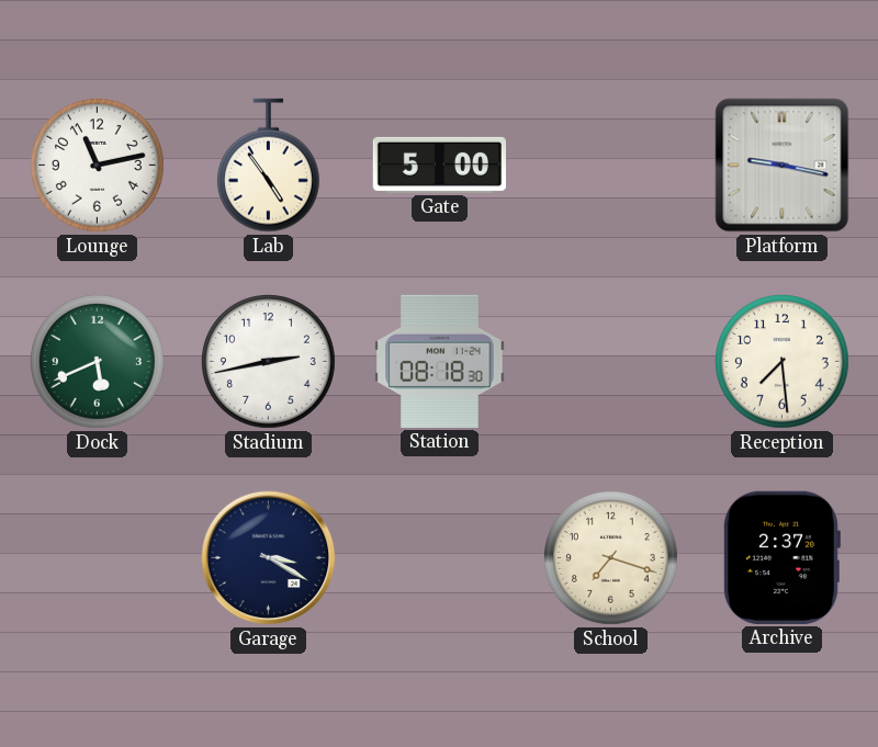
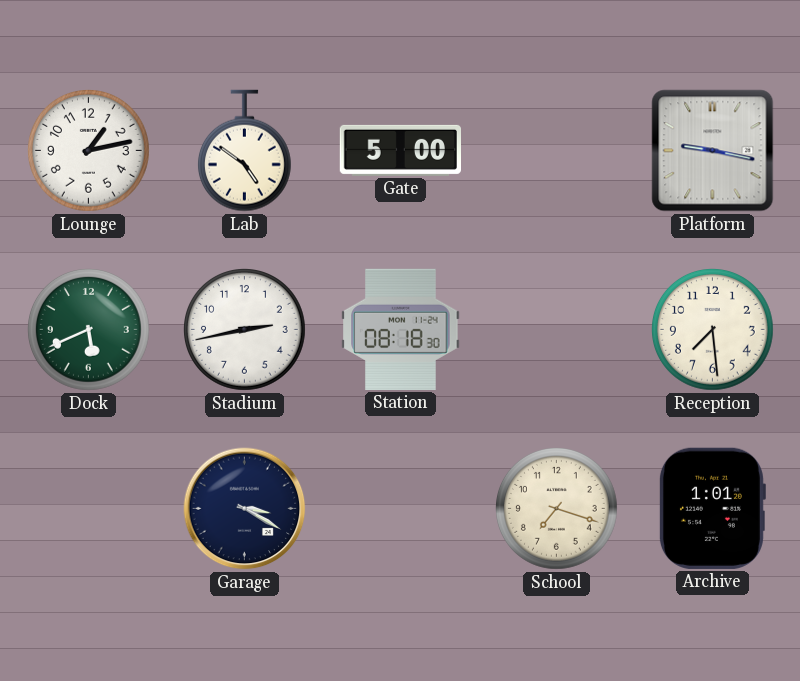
Lounge: 11:13 -> 1:13
Lab: 4:54 -> 4:51
Archive: 2:37 -> 1:01
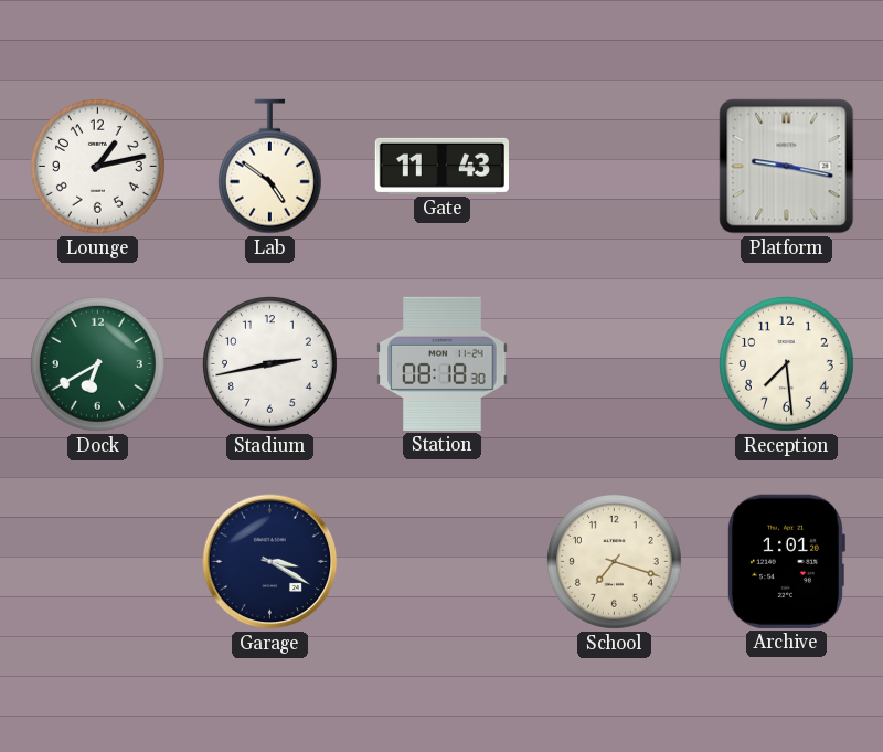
Gate: 5:00 -> 11:43
Dock: 5:41 -> 6:40
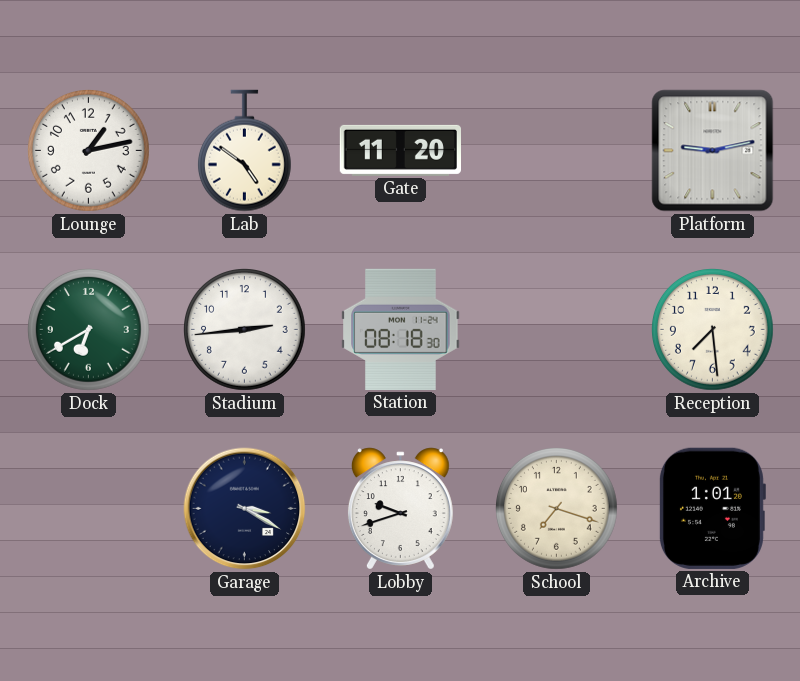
Gate: 11:43 -> 11:20
Platform: 9:17 -> 9:13
Stadium: 2:43 -> 2:44
Lobby: none -> 9:42
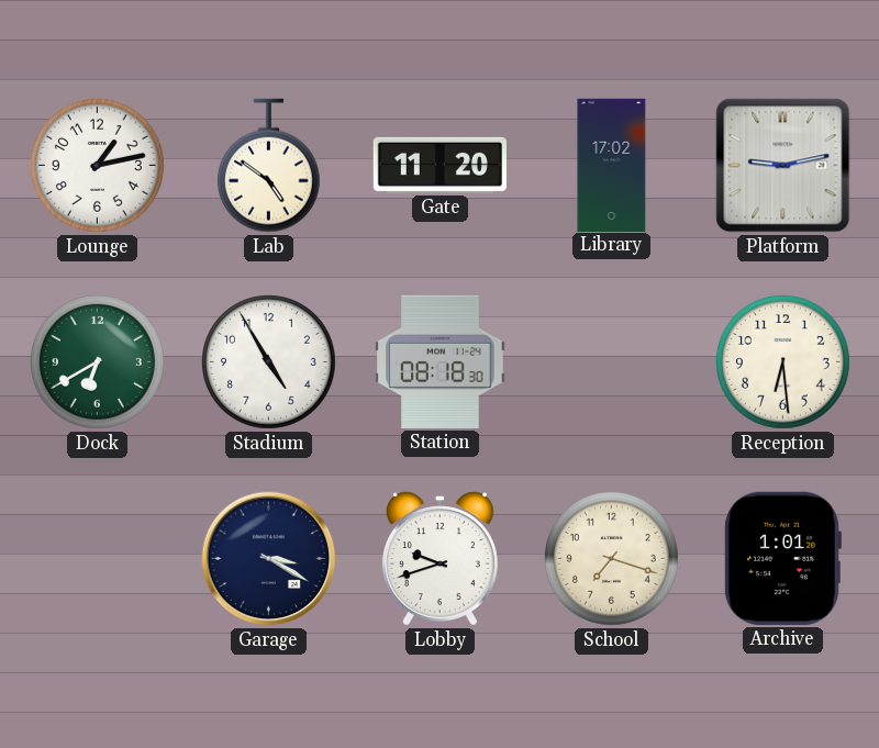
Library: none -> 17:02
Stadium: 2:44 -> 4:55
Reception: 7:29 -> 6:29
